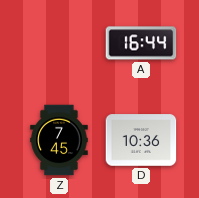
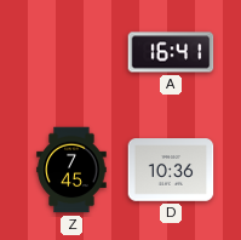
A: 16:44 -> 16:41
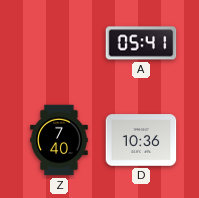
A: 16:41 -> 05:41
Z: 7:45 -> 7:40
